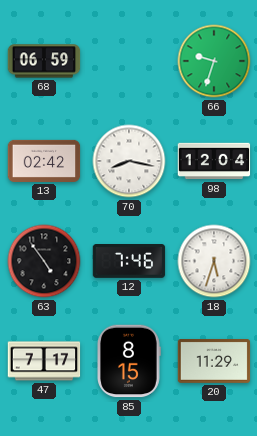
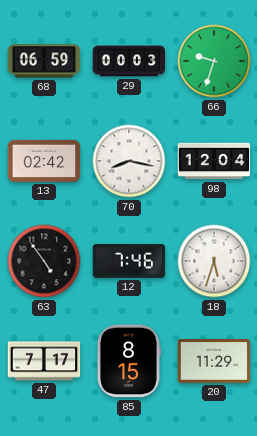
29: none -> 00:03
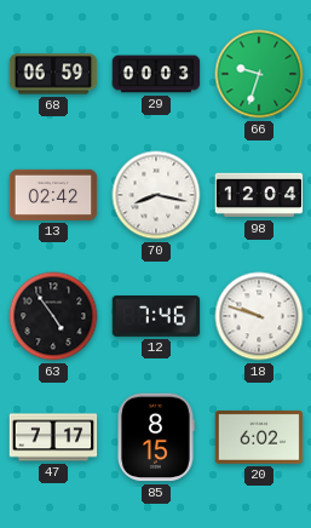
18: 5:33 -> 9:48
20: 11:29 -> 6:02
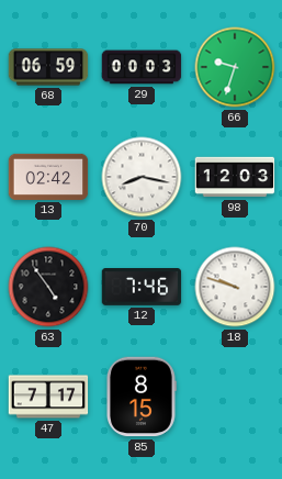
98: 12:04 -> 12:03
20: 6:02 -> none
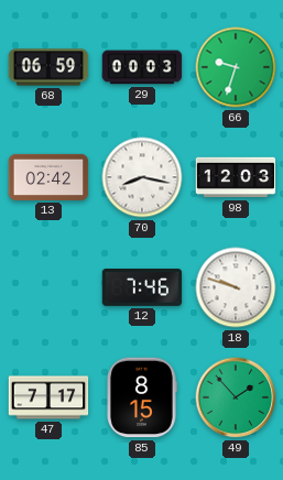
63: 4:54 -> none
49: none -> 1:53
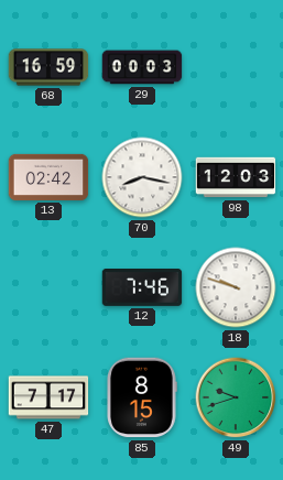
68: 06:59 -> 16:59
66: 9:33 -> none
49: 1:53 -> 9:42
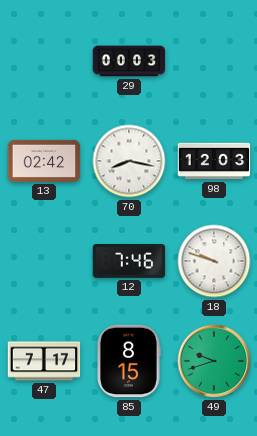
68: 16:59 -> none
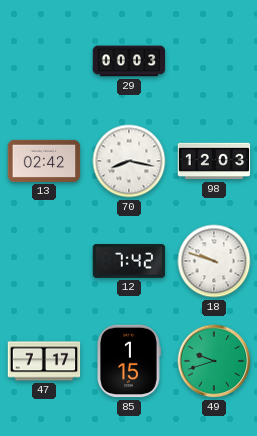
12: 7:46 -> 7:42
85: 8:15 -> 1:15
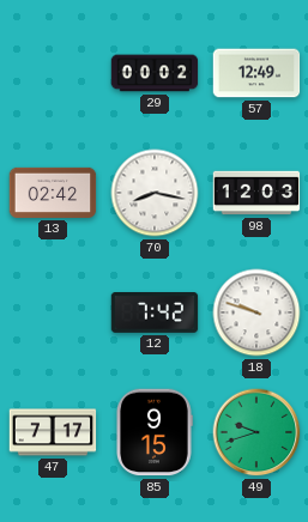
29: 00:03 -> 00:02
57: none -> 12:49
85: 1:15 -> 9:15
